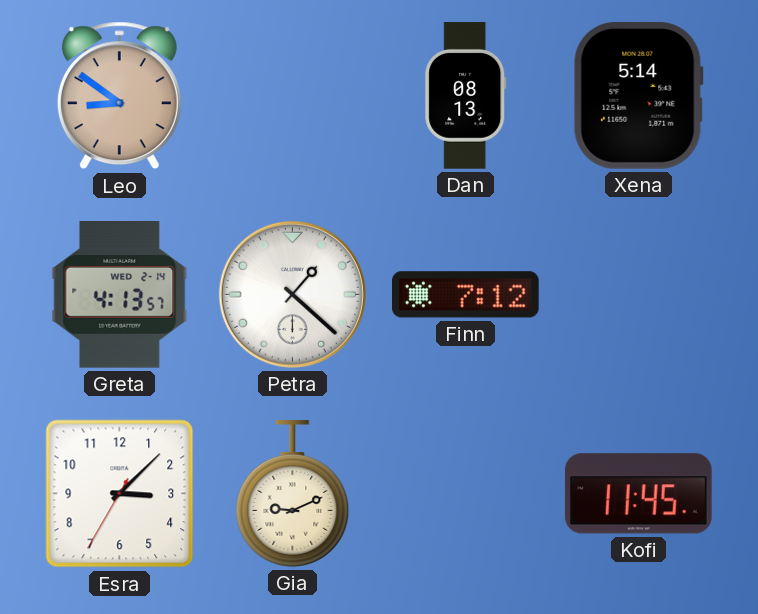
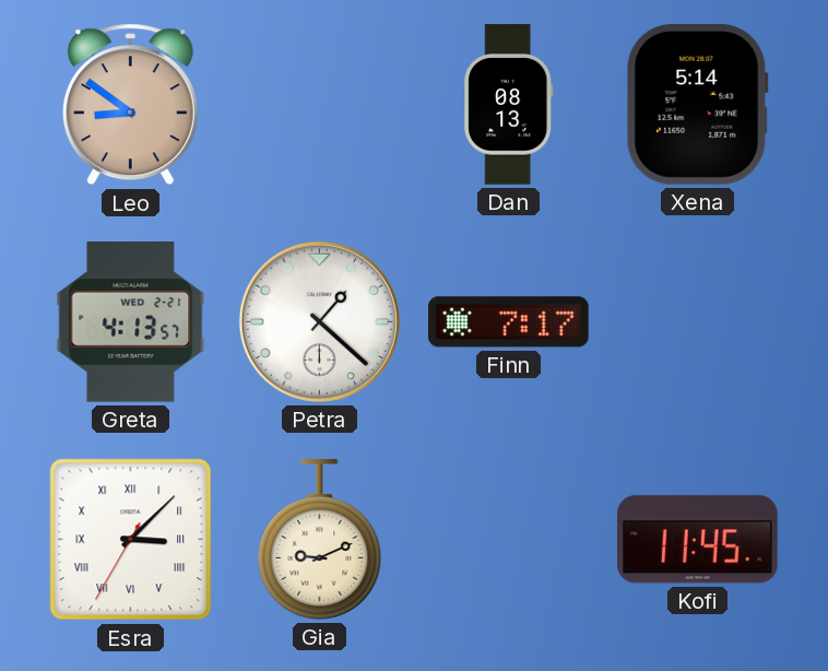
Greta date: WED 2-14 -> WED 2-21
Finn: 7:12 -> 7:17
Esra numerals: Arabic -> Roman
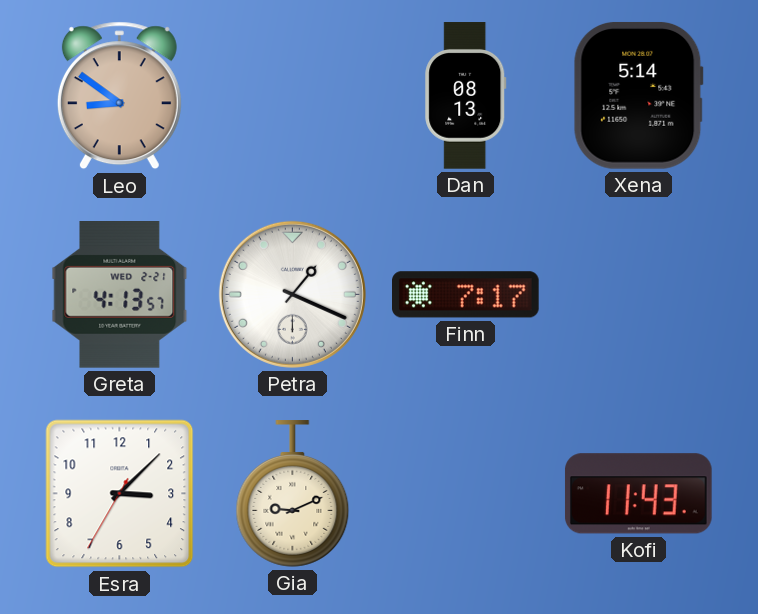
Petra: 1:22 -> 1:19
Esra numerals: Roman -> Arabic
Kofi: 11:45 -> 11:43
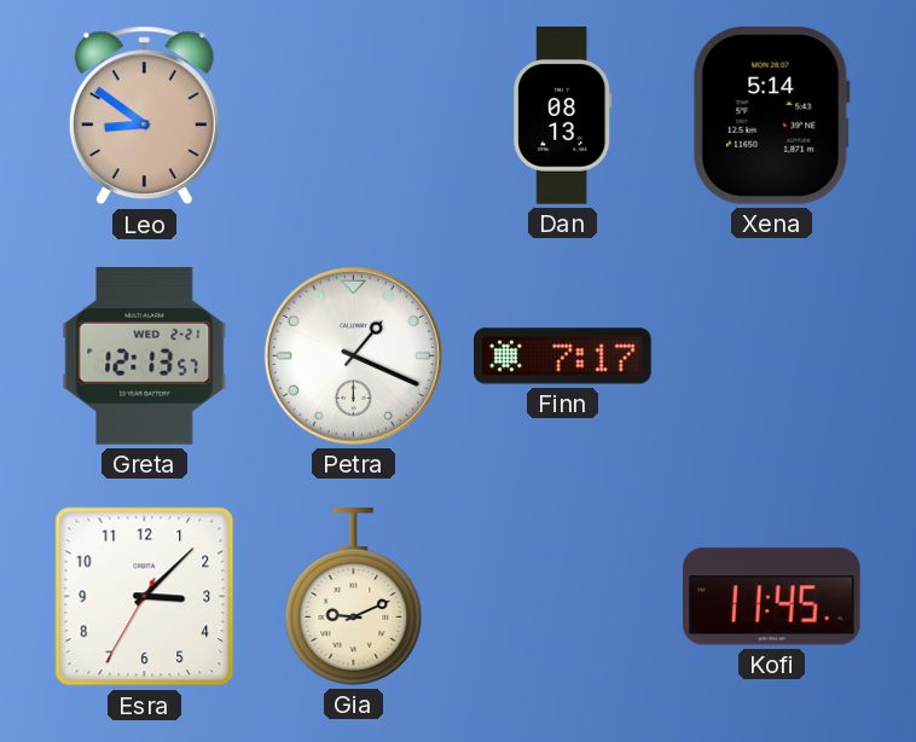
Greta: 4:13 -> 12:13
Kofi: 11:43 -> 11:45
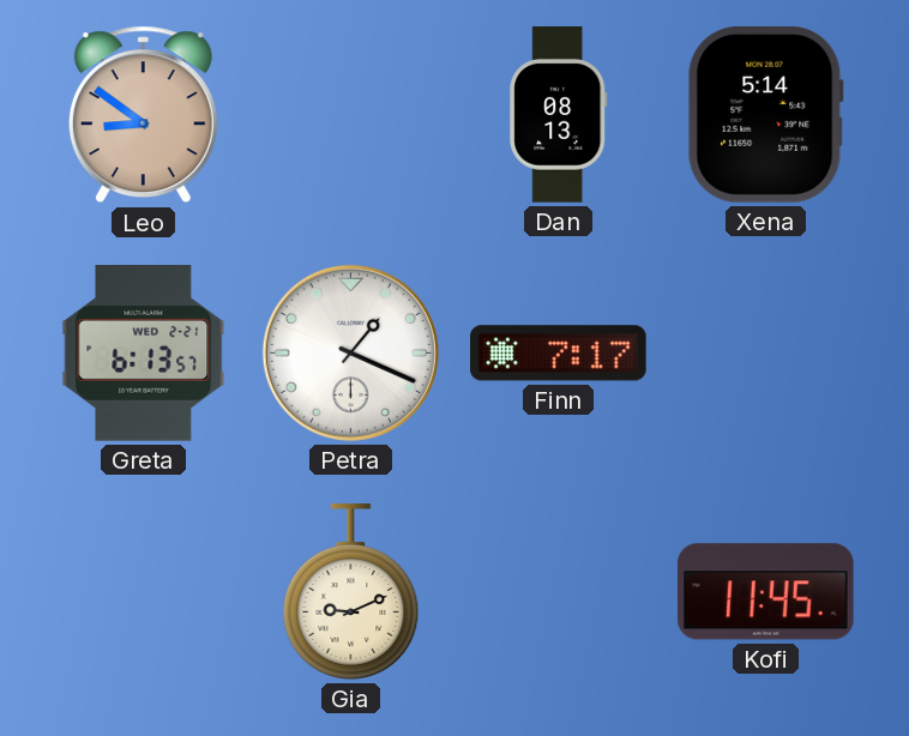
Greta: 12:13 -> 6:13
Esra: 3:07 -> none
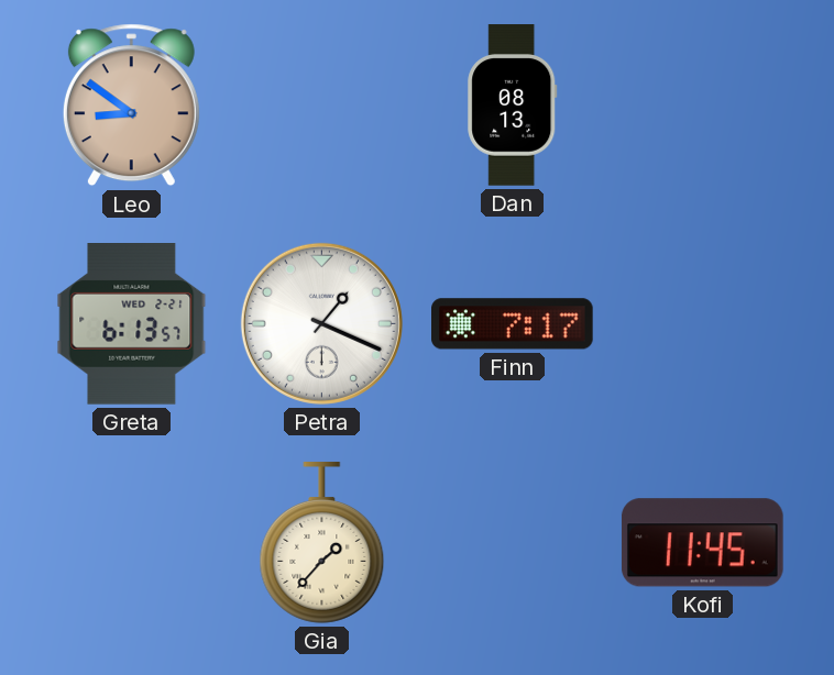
Xena: 5:14 -> none
Gia: 9:11 -> 1:37
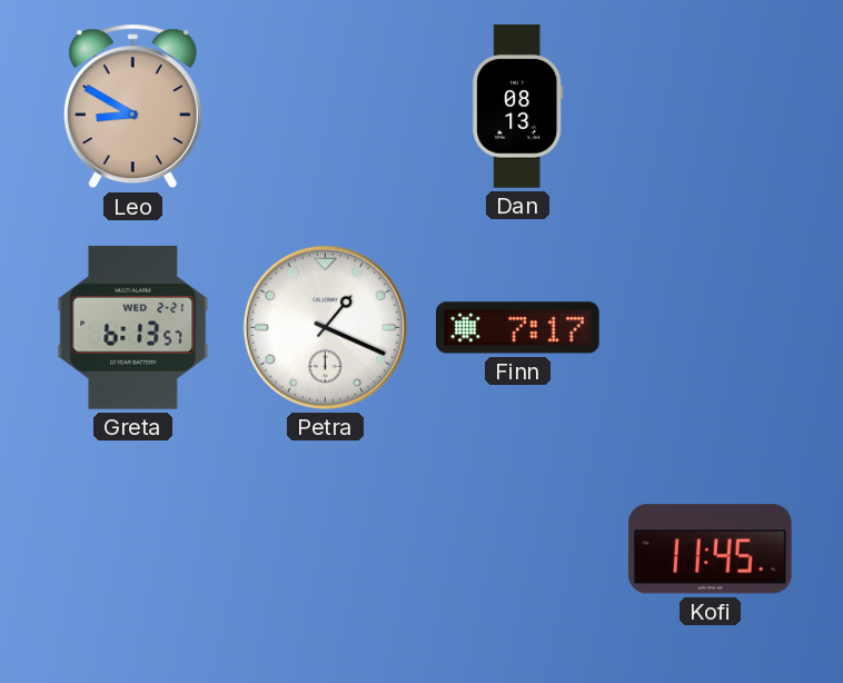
Leo: 8:51 -> 8:50
Gia: 1:37 -> none
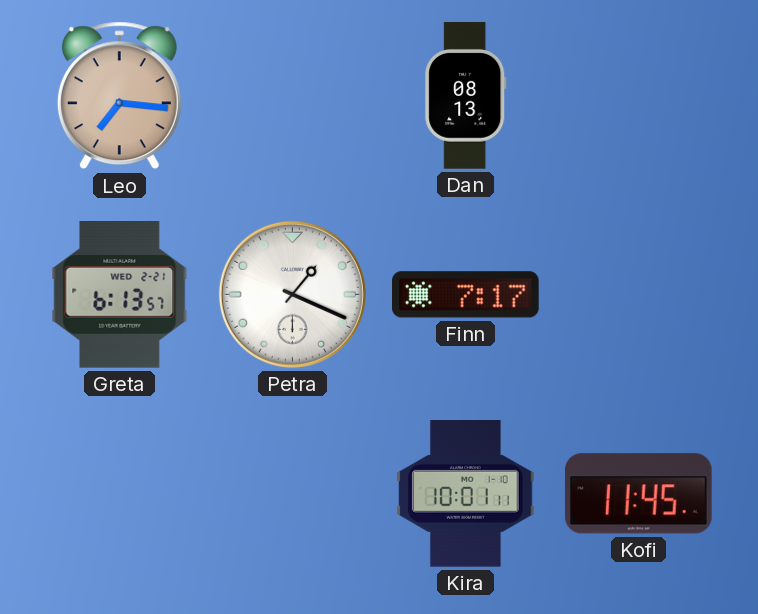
Leo: 8:50 -> 7:16
Kira: none -> 10:01
